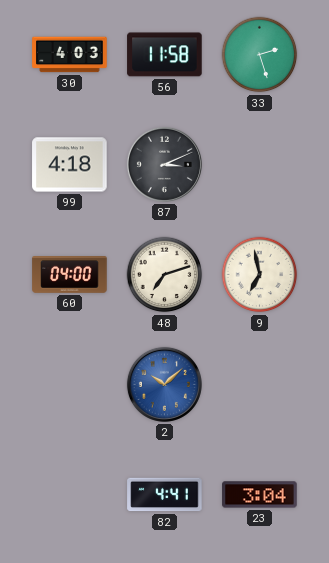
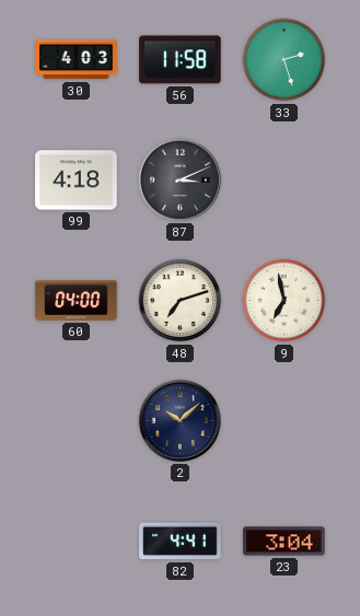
2 dial: blue -> navy
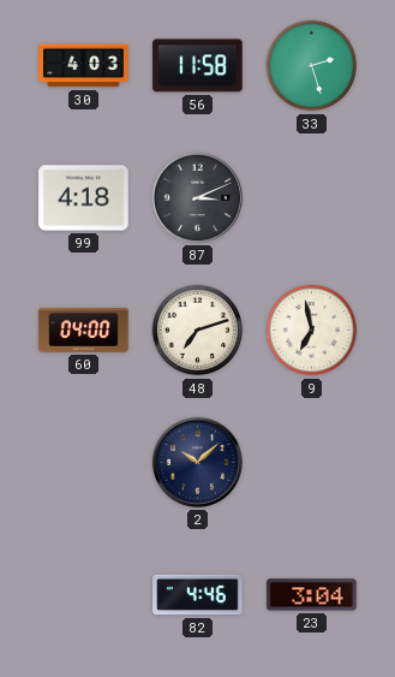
82: 4:41 -> 4:46
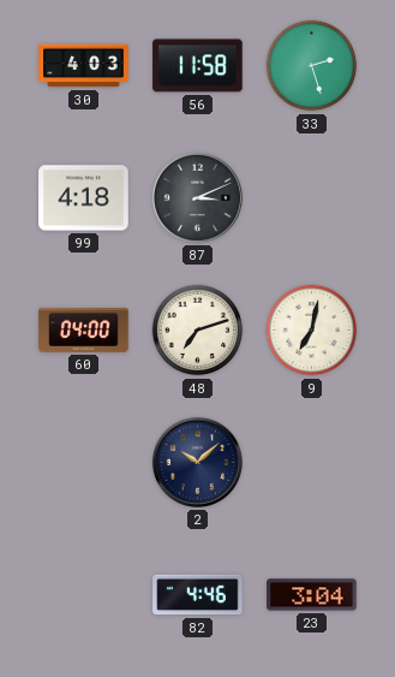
9: 6:58 -> 7:02
